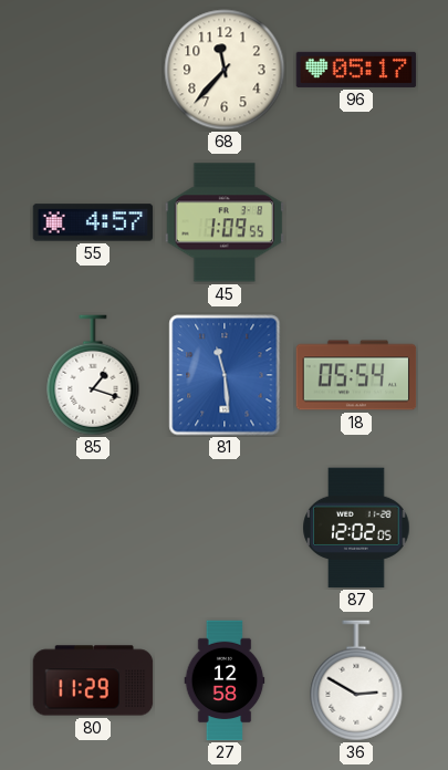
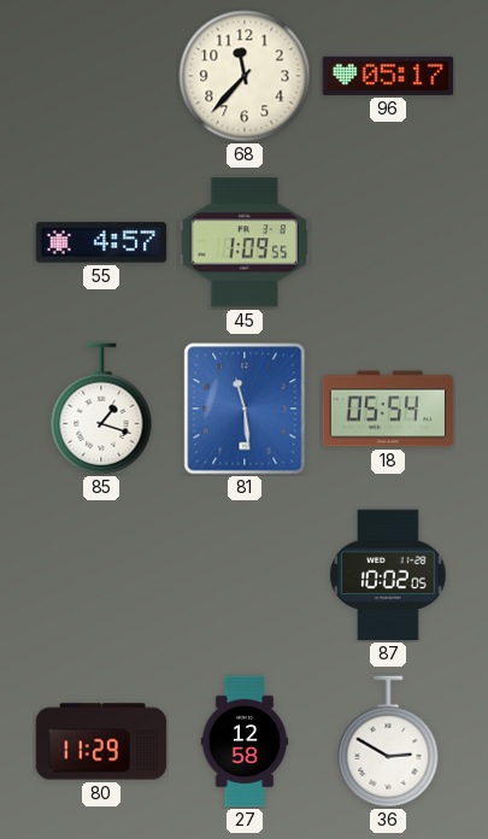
87: 12:02 -> 10:02
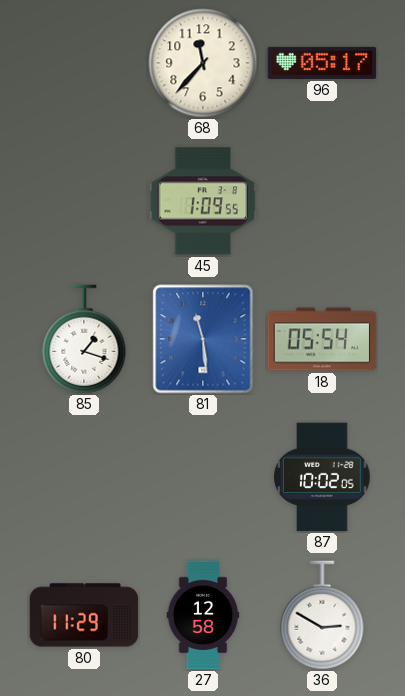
55: 4:57 -> none
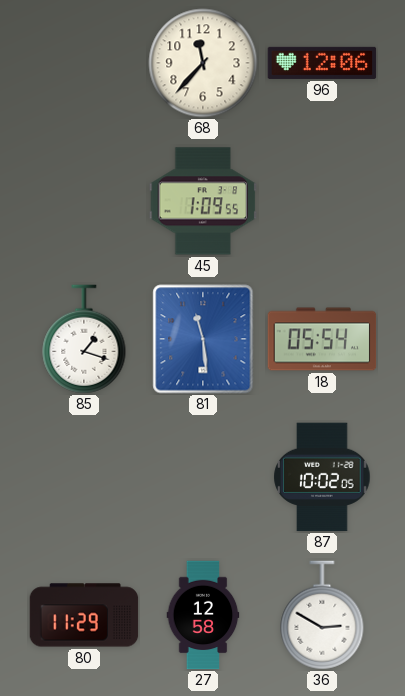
96: 05:17 -> 12:06
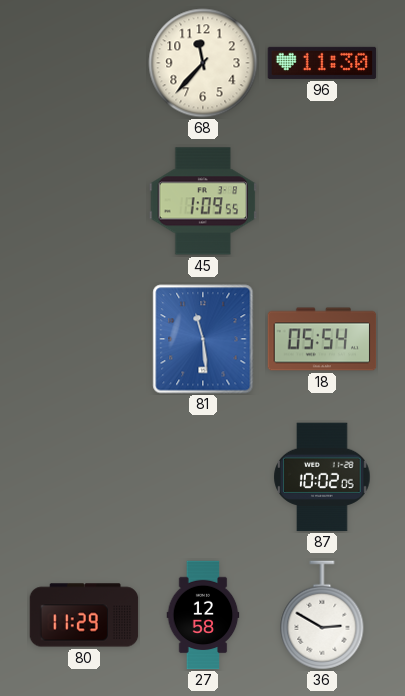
96: 12:06 -> 11:30
85: 1:18 -> none
